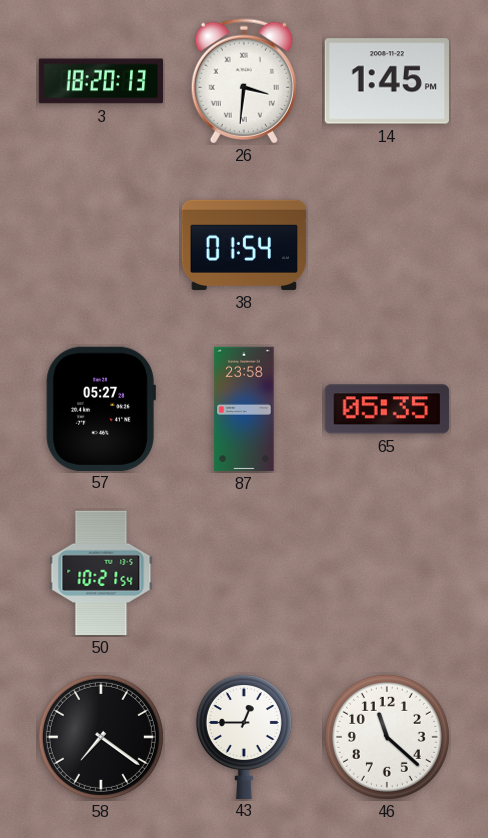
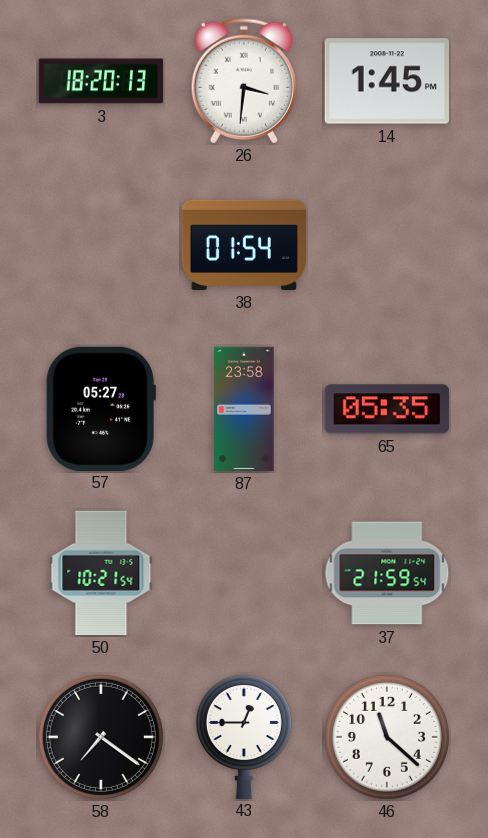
37: none -> 21:59
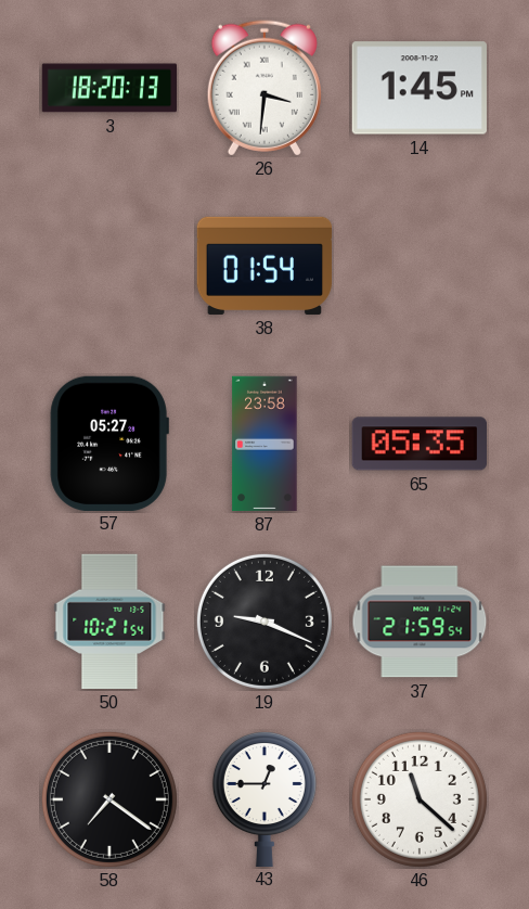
19: none -> 9:19
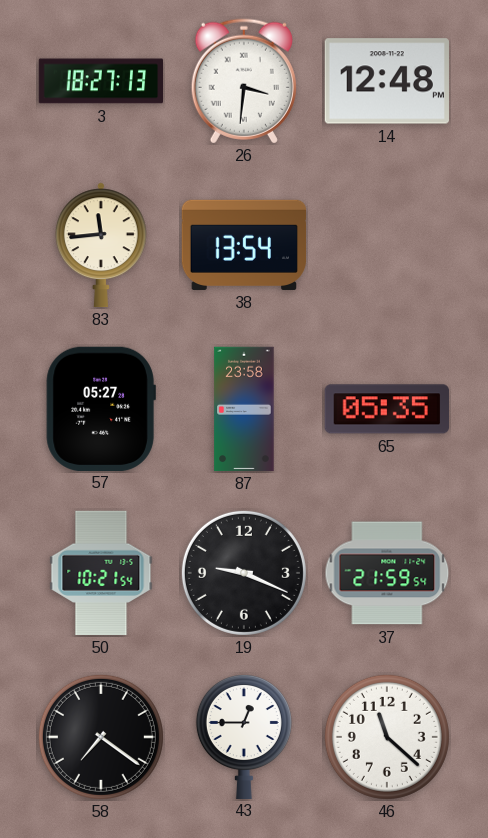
3: 18:20 -> 18:27
14: 1:45 -> 12:48
83: none -> 11:44
38: 01:54 -> 13:54
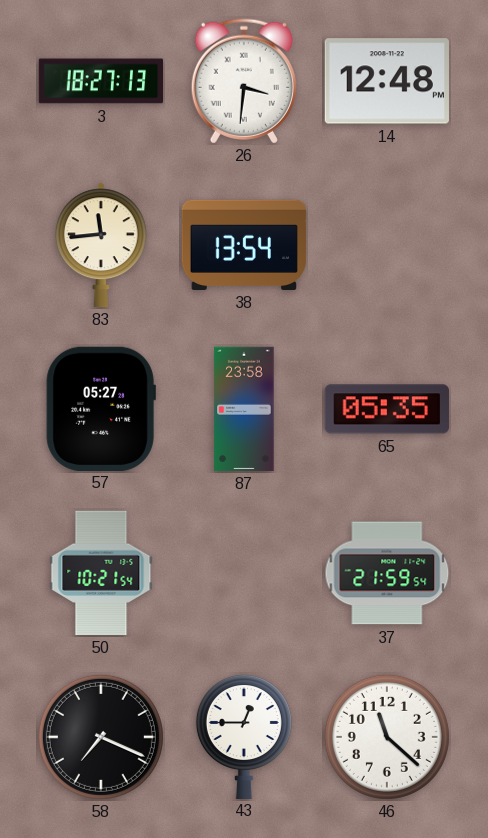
19: 9:19 -> none
58: 7:21 -> 7:19
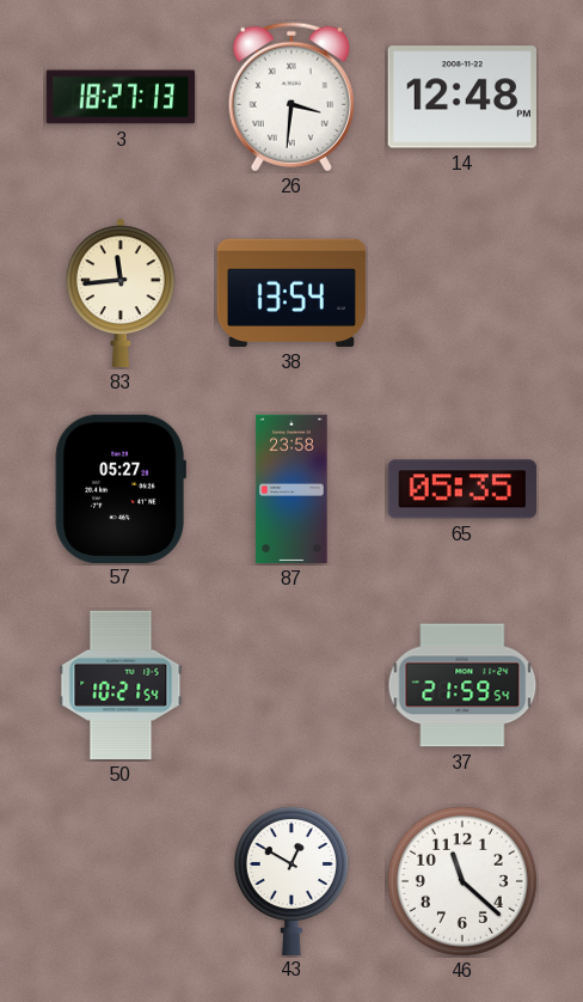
58: 7:19 -> none
43: 12:45 -> 12:50
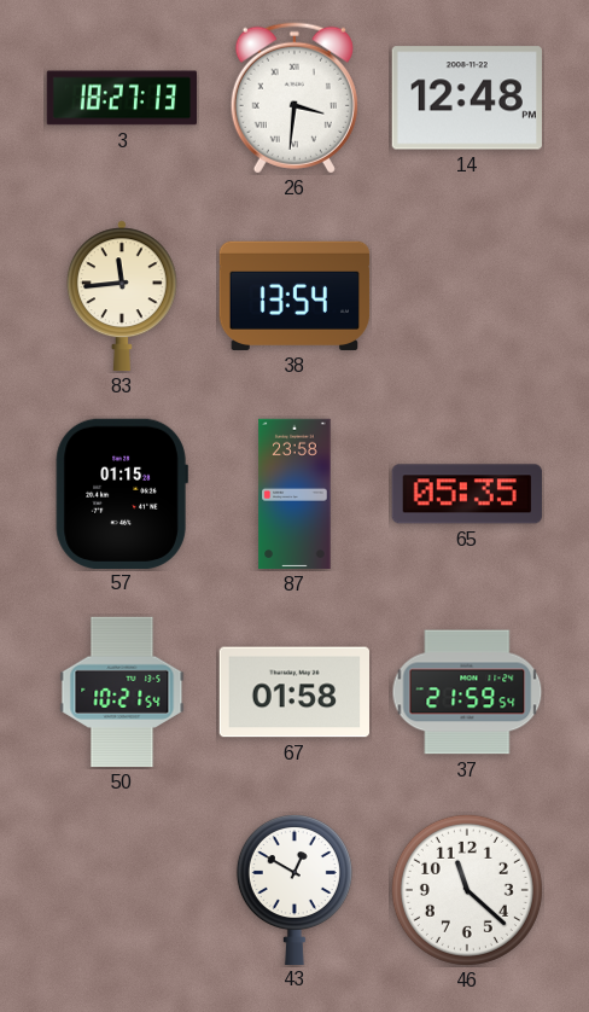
57: 05:27 -> 01:15
67: none -> 01:58
